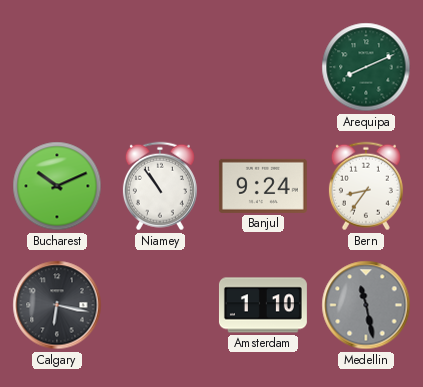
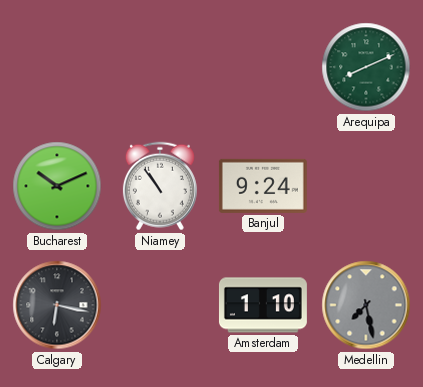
Bern: 8:36 -> none
Medellin: 11:28 -> 7:28
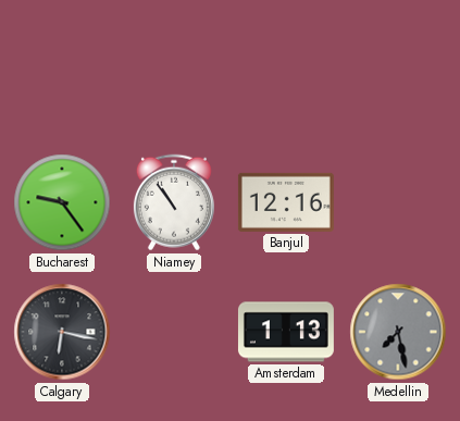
Arequipa: 8:11 -> none
Bucharest: 10:11 -> 9:24
Banjul: 9:24 -> 12:16
Amsterdam: 1:10 -> 1:13
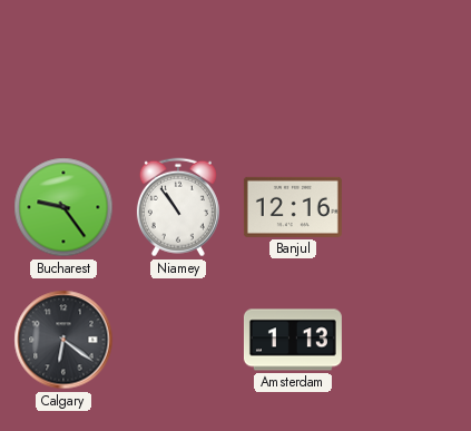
Calgary: 6:17 -> 6:21
Medellin: 7:28 -> none
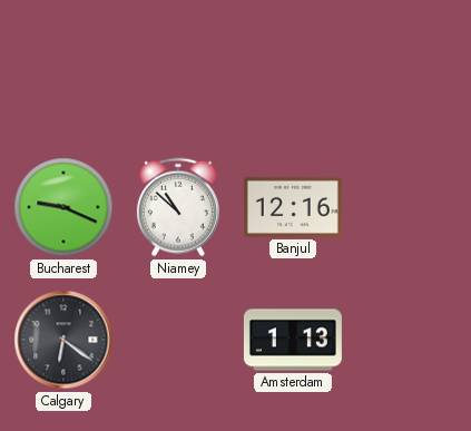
Bucharest: 9:24 -> 9:19
Niamey: 10:54 -> 10:52
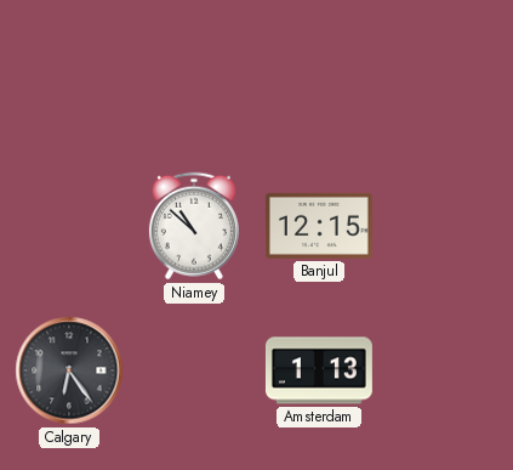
Bucharest: 9:19 -> none
Banjul: 12:16 -> 12:15
Calgary: 6:21 -> 6:24
